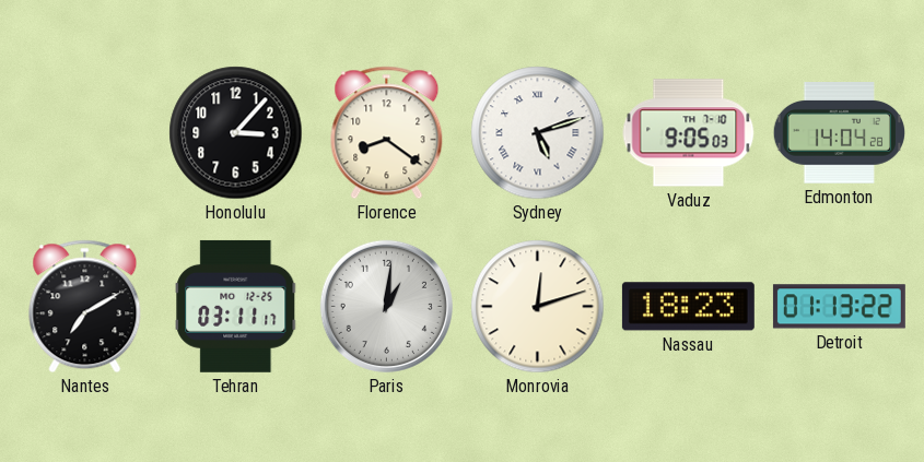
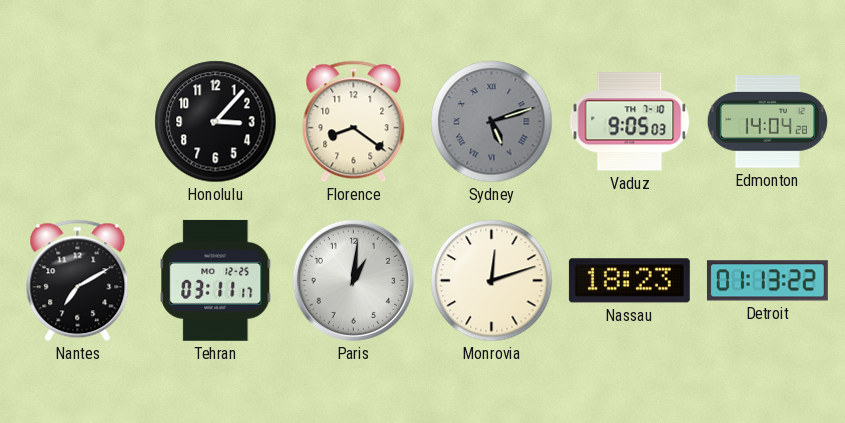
Sydney dial: white -> grey
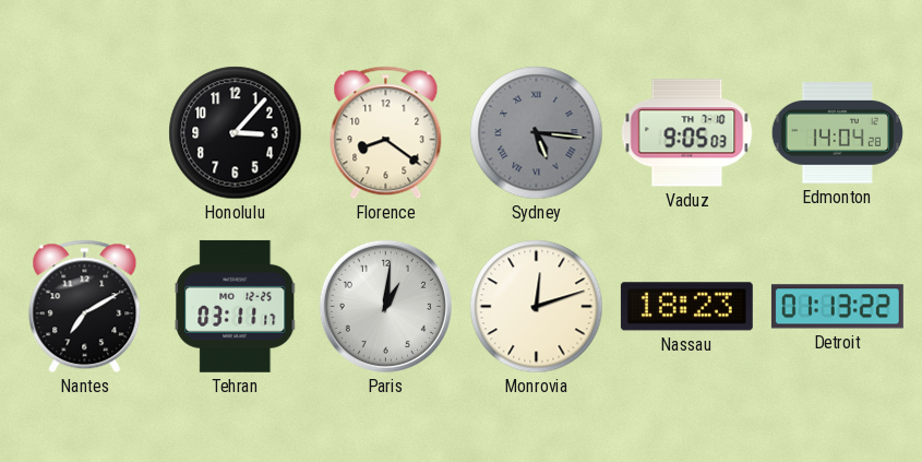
Sydney: 5:12 -> 5:16
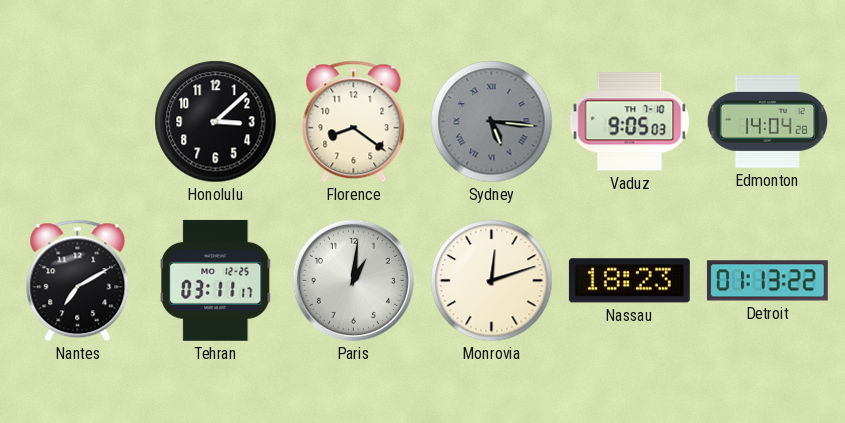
Honolulu: 3:07 -> 3:08
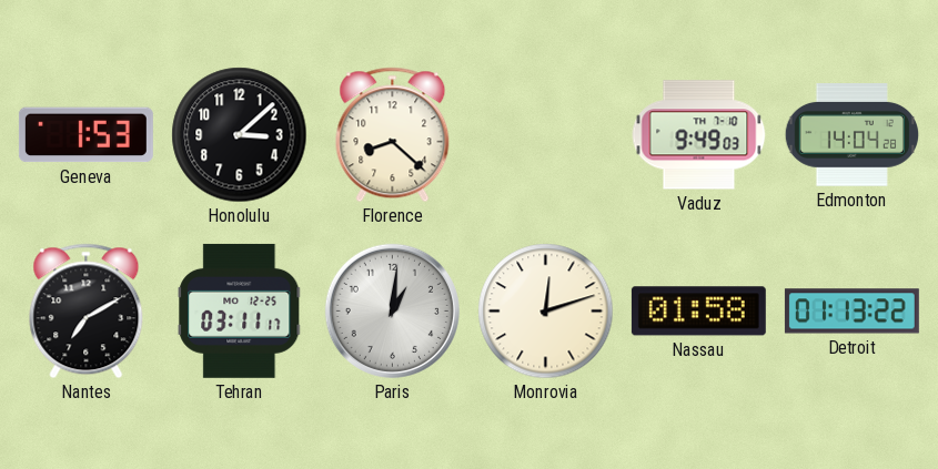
Geneva: none -> 1:53
Florence: 8:21 -> 8:22
Sydney: 5:16 -> none
Vaduz: 9:05 -> 9:49
Nassau: 18:23 -> 01:58
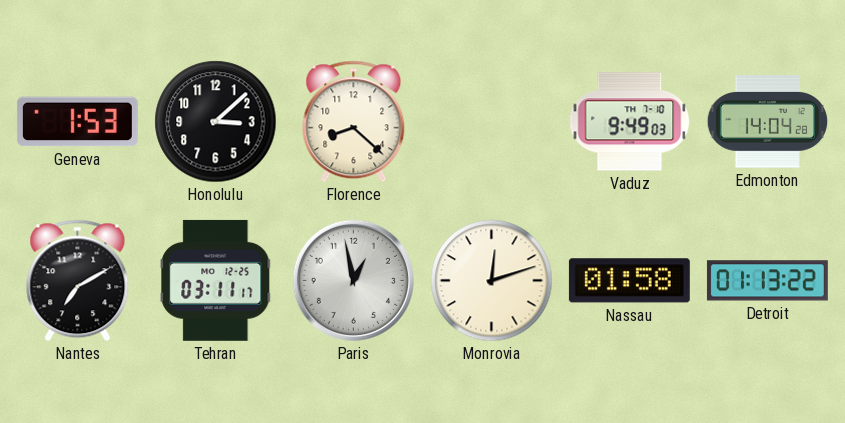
Paris: 1:01 -> 12:58
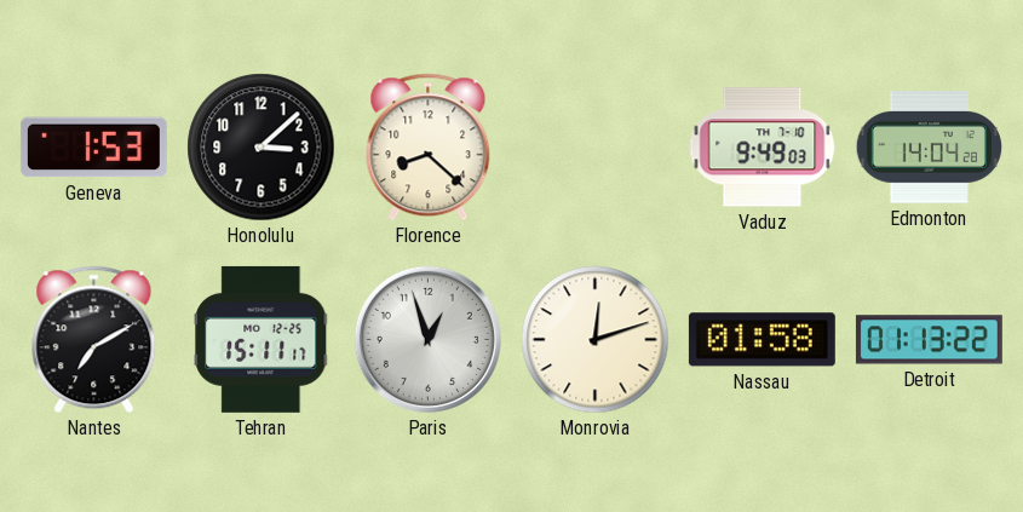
Tehran: 03:11 -> 15:11
Paris: 12:58 -> 12:57
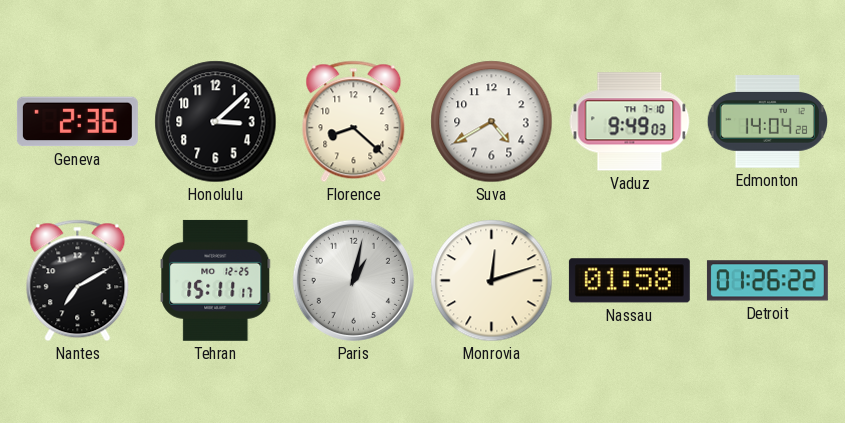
Geneva: 1:53 -> 2:36
Suva: none -> 4:40
Paris: 12:57 -> 1:02
Detroit: 01:13 -> 01:26
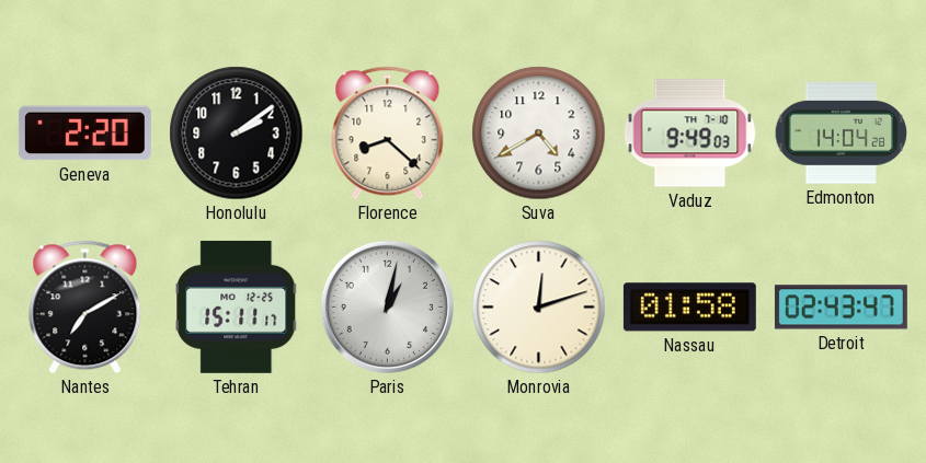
Geneva: 2:36 -> 2:20
Honolulu: 3:08 -> 2:09
Detroit: 01:26 -> 02:43
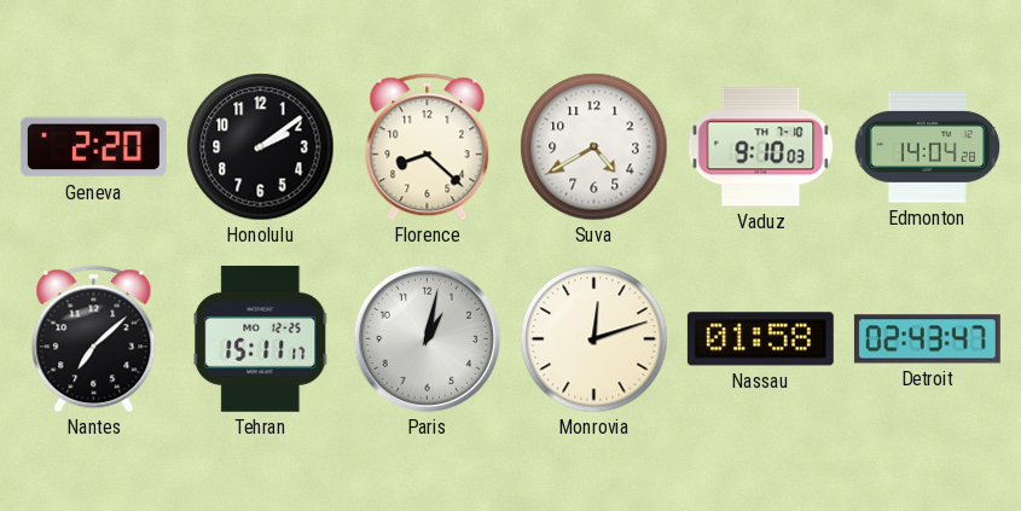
Vaduz: 9:49 -> 9:10
Nantes: 7:10 -> 7:08
